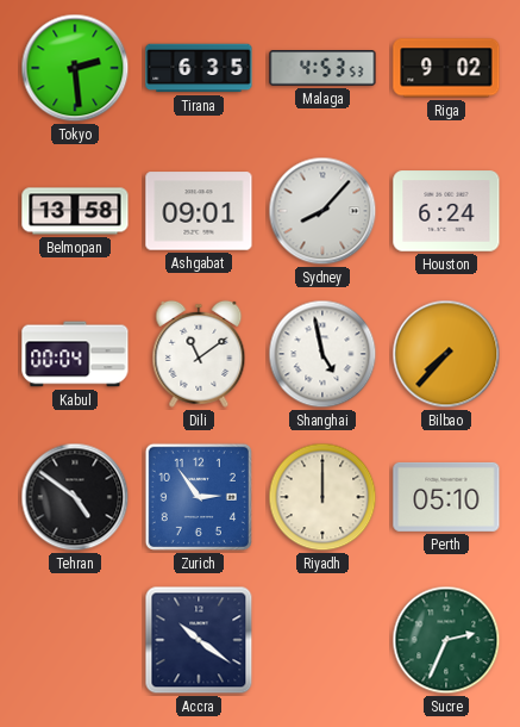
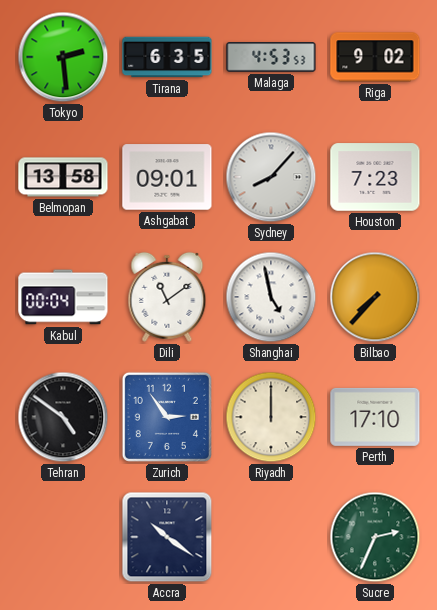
Houston: 6:24 -> 7:23
Perth: 05:10 -> 17:10
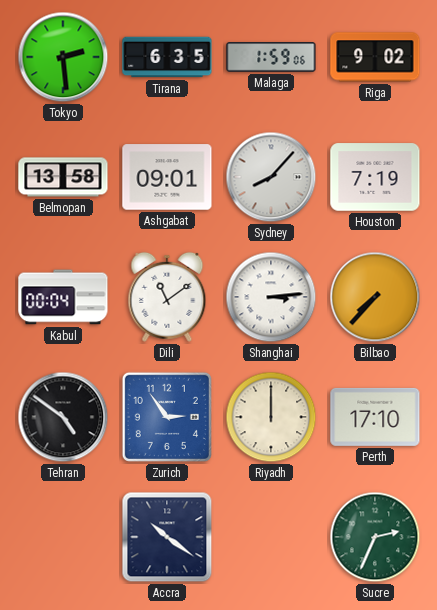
Malaga: 4:53 -> 1:59
Houston: 7:23 -> 7:19
Shanghai: 4:58 -> 3:14
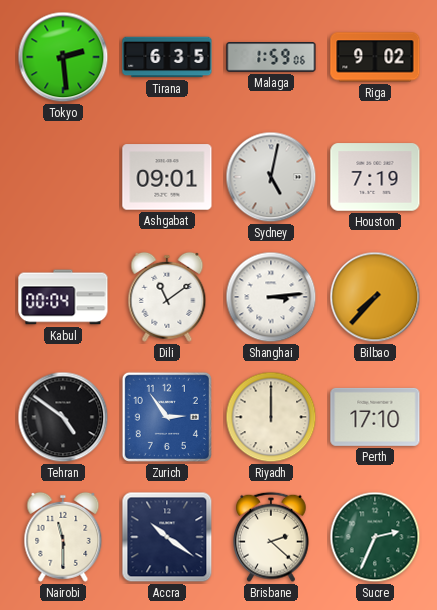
Belmopan: 13:58 -> none
Sydney: 8:07 -> 5:02
Nairobi: none -> 11:30
Brisbane: none -> 2:22
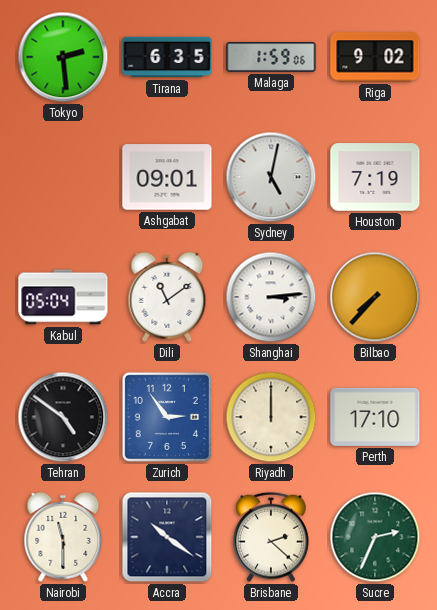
Kabul: 00:04 -> 05:04
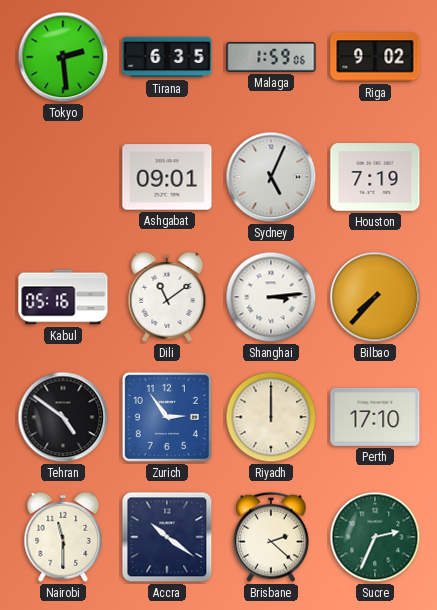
Sydney: 5:02 -> 5:04
Kabul: 05:04 -> 05:16
